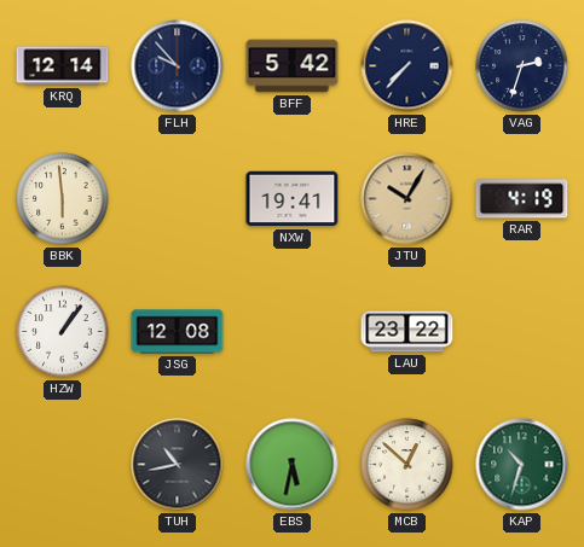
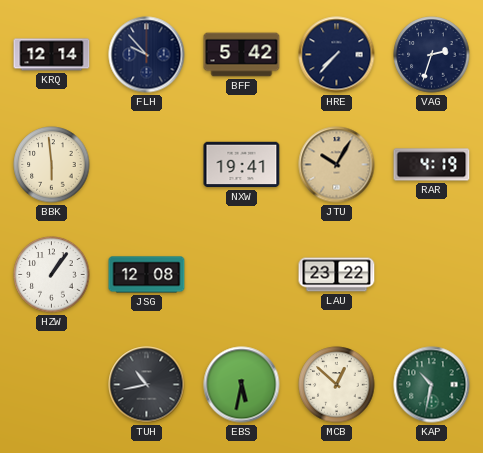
KAP: 10:33 -> 10:32
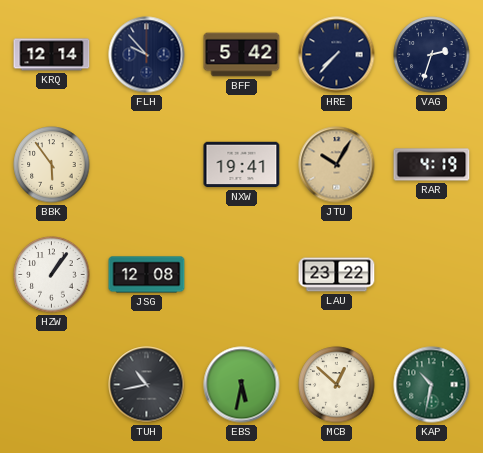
BBK: 5:59 -> 5:54
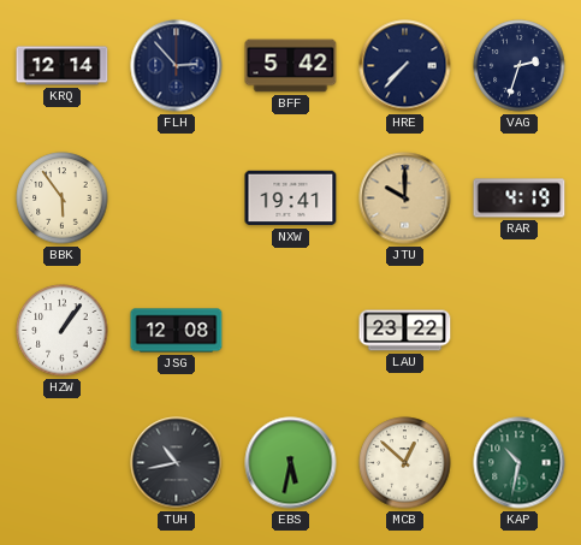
FLH: 9:53 -> 2:53
JTU: 10:05 -> 10:00
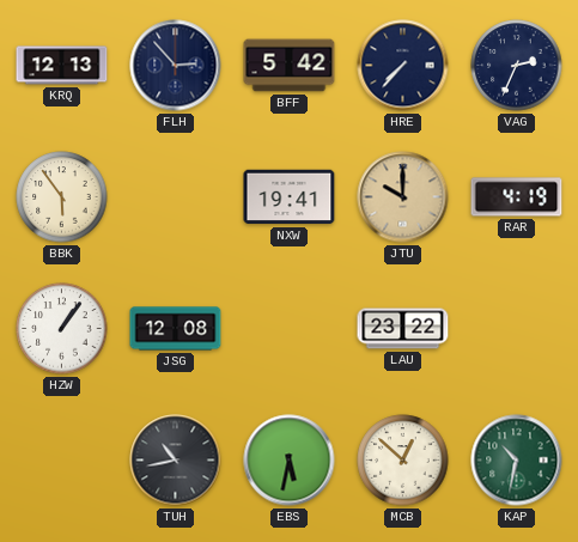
KRQ: 12:14 -> 12:13
VAG: 2:33 -> 2:34
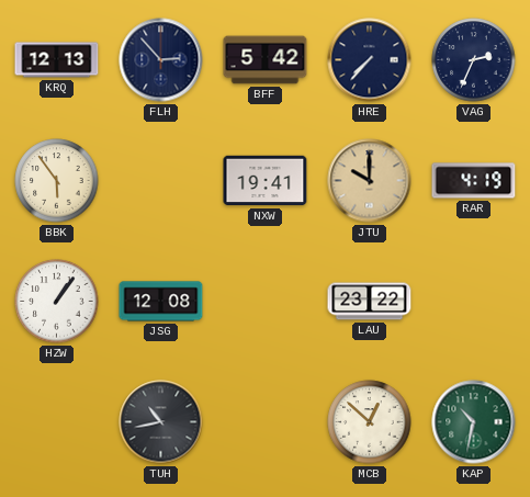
EBS: 5:32 -> none
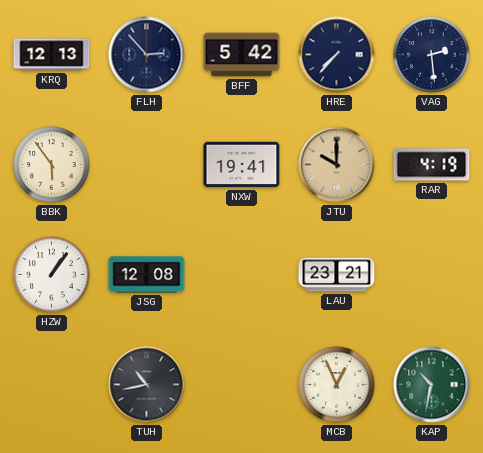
VAG: 2:34 -> 2:29
LAU: 23:22 -> 23:21
MCB: 12:52 -> 12:56
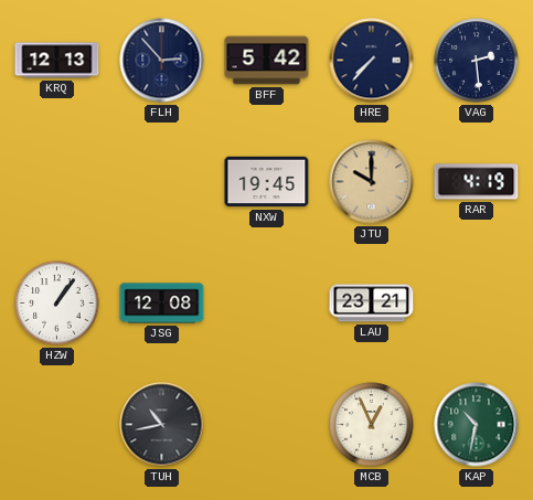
BBK: 5:54 -> none
NXW: 19:41 -> 19:45
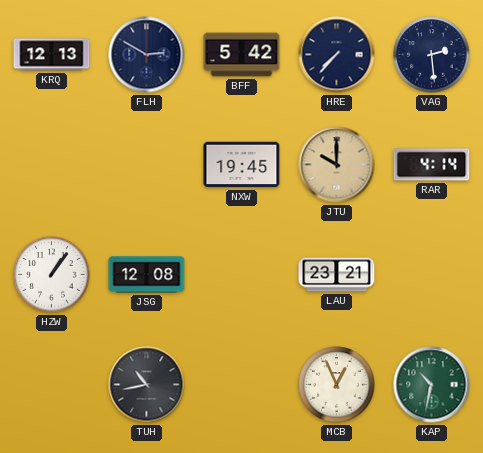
FLH: 2:53 -> 2:50
RAR: 4:19 -> 4:14
